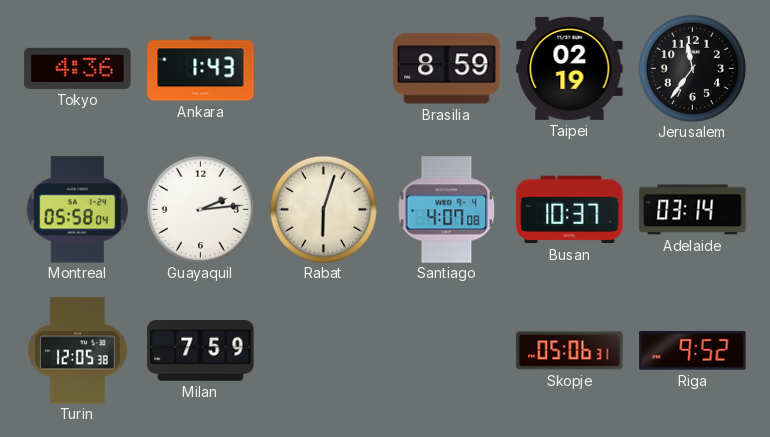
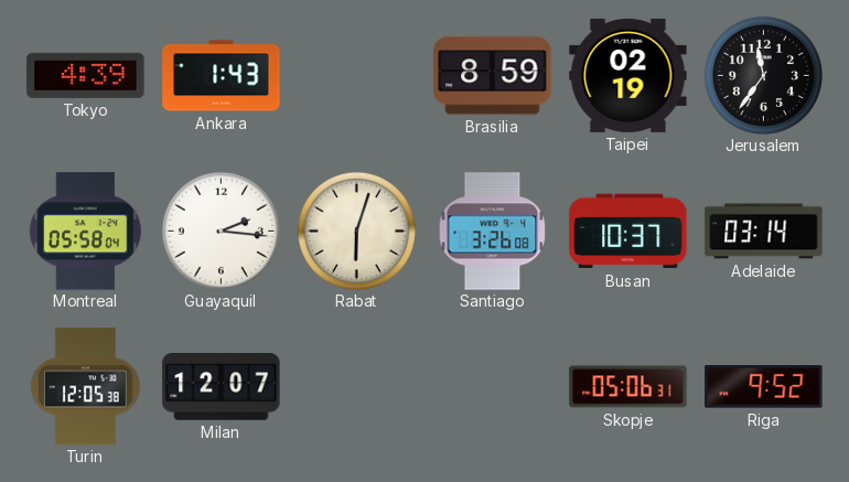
Tokyo: 4:36 -> 4:39
Guayaquil: 2:14 -> 2:16
Santiago: 4:07 -> 3:26
Milan: 7:59 -> 12:07
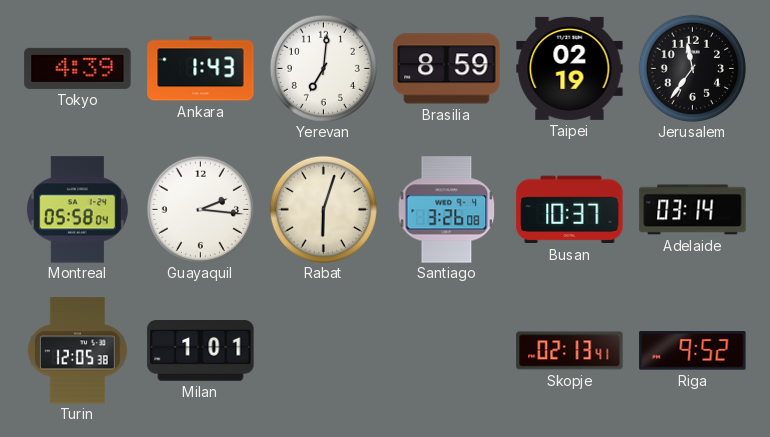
Yerevan: none -> 7:01
Milan: 12:07 -> 1:01
Skopje: 05:06 -> 02:13
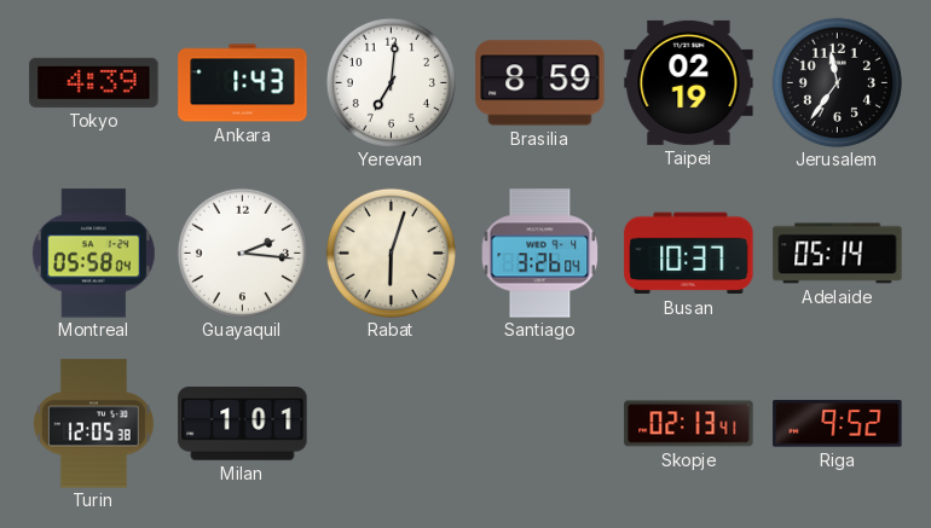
Santiago: 3:26:08 -> 3:26:04
Adelaide: 03:14 -> 05:14
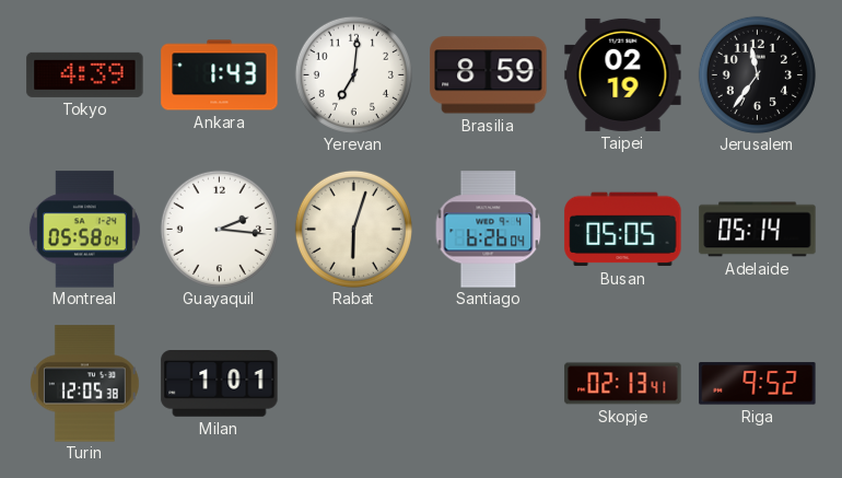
Santiago: 3:26 -> 6:26
Busan: 10:37 -> 05:05
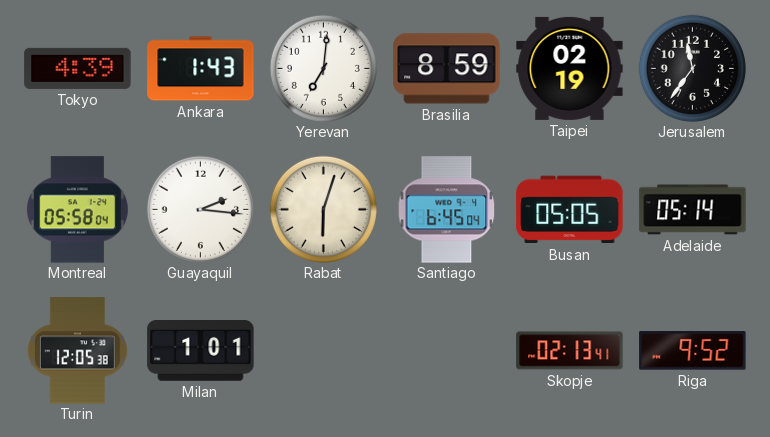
Santiago: 6:26 -> 6:45
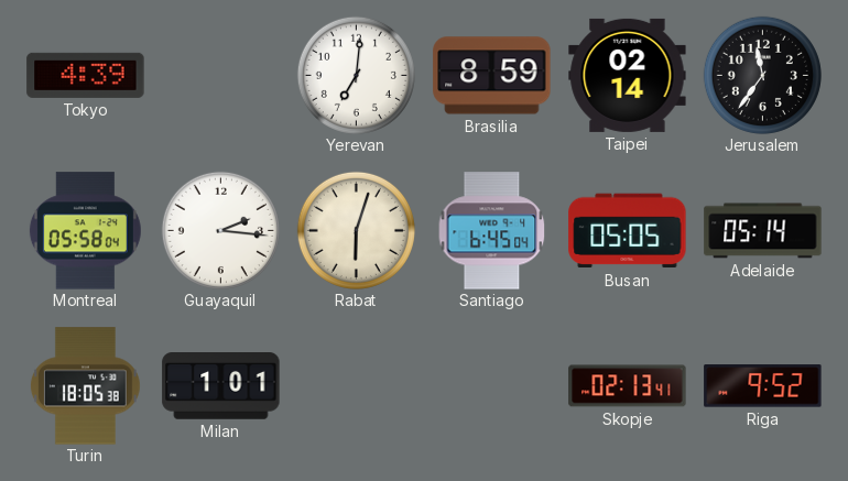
Ankara: 1:43 -> none
Taipei: 02:19 -> 02:14
Turin: 12:05 -> 18:05
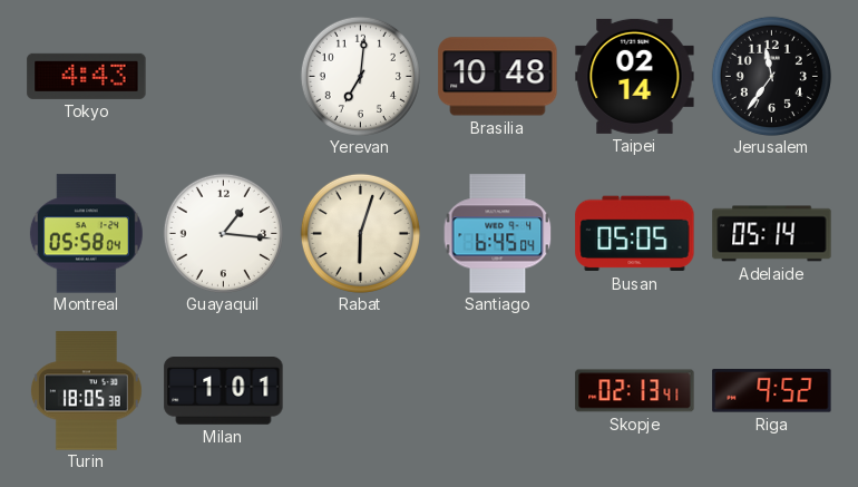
Tokyo: 4:39 -> 4:43
Brasilia: 8:59 -> 10:48
Guayaquil: 2:16 -> 1:16
